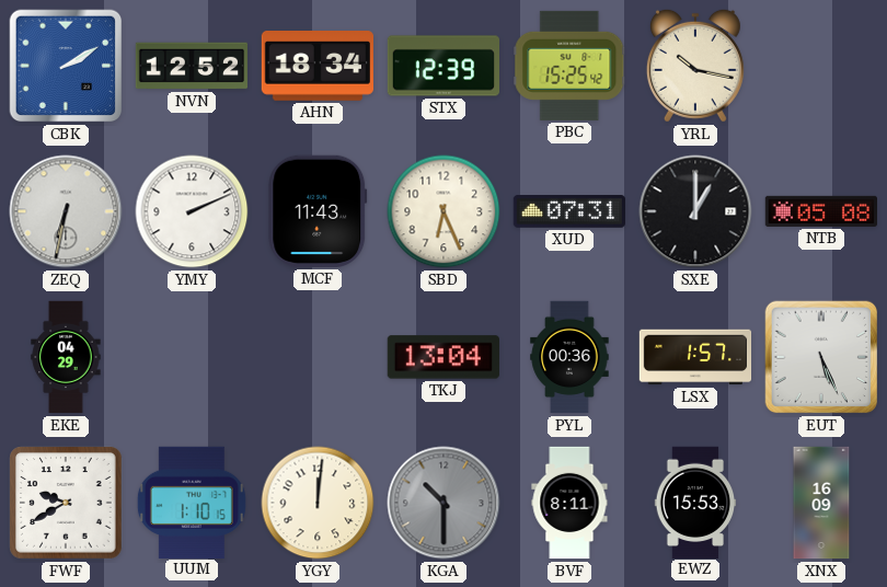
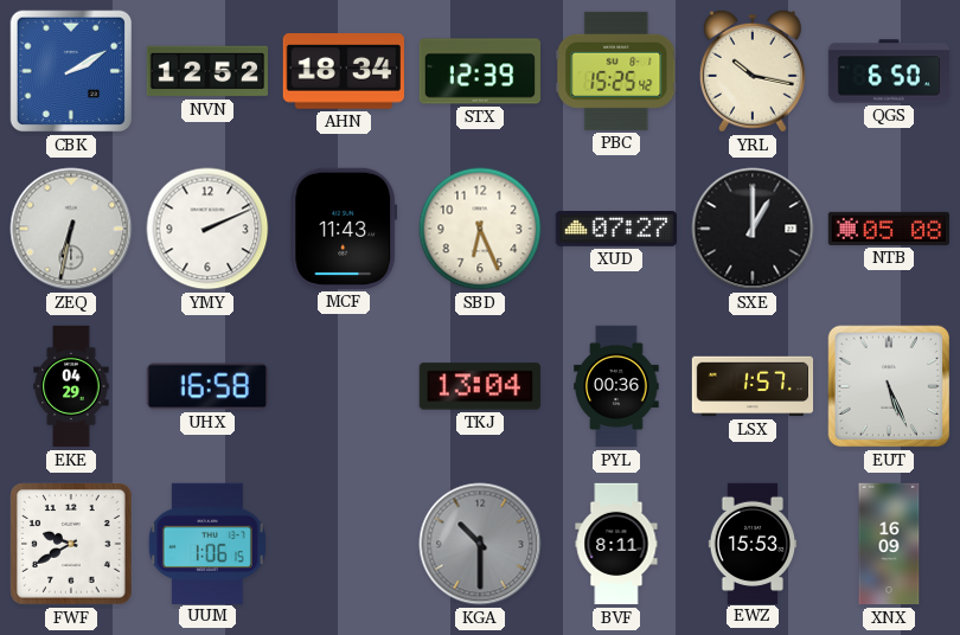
QGS: none -> 6:50
XUD: 07:31 -> 07:27
UHX: none -> 16:58
UUM: 1:10 -> 1:06
YGY: 12:01 -> none
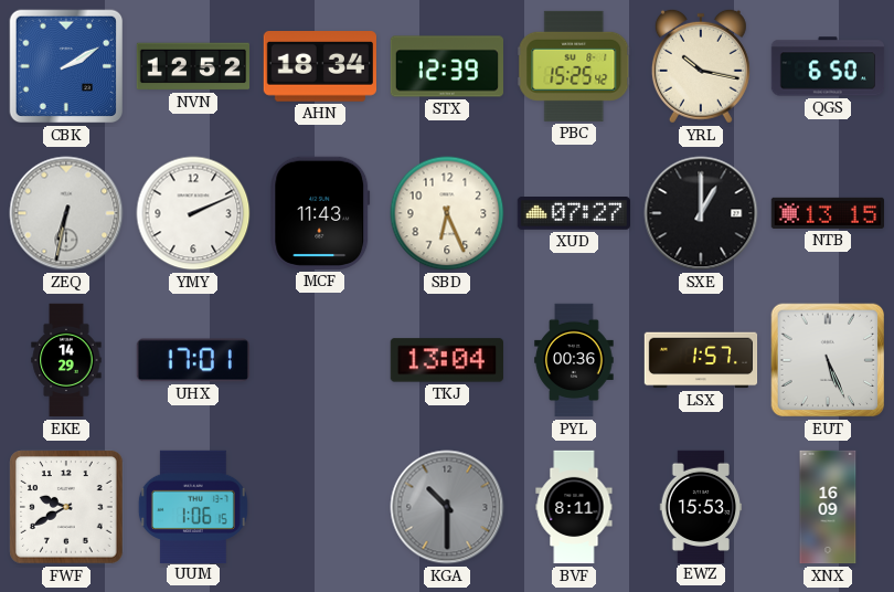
NTB: 05:08 -> 13:15
EKE: 04:29 -> 14:29
UHX: 16:58 -> 17:01
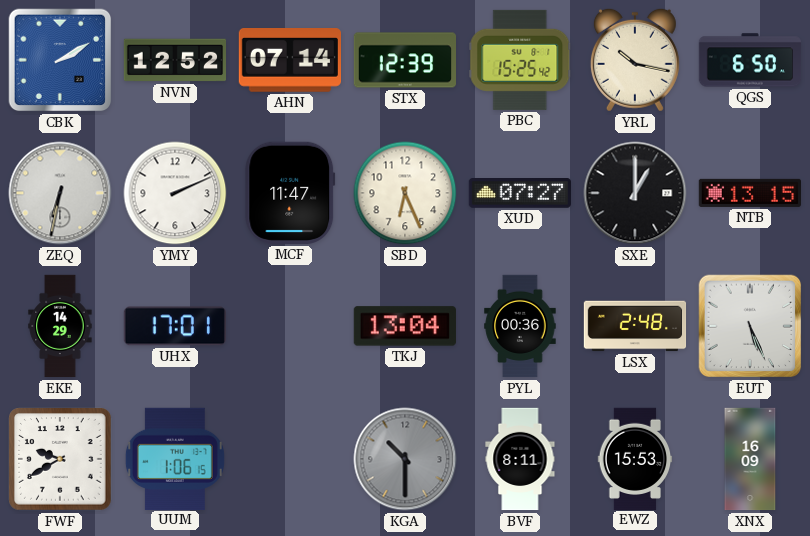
AHN: 18:34 -> 07:14
MCF: 11:43 -> 11:47
LSX: 1:57 -> 2:48
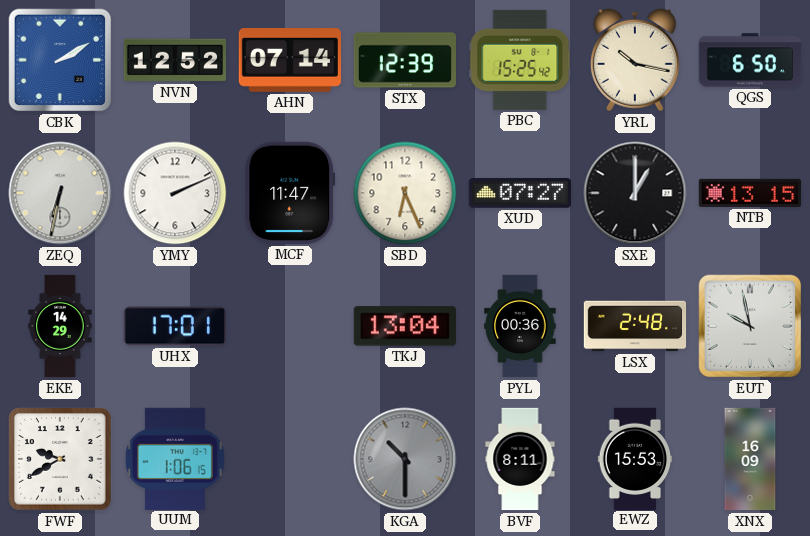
EUT: 5:26 -> 9:58
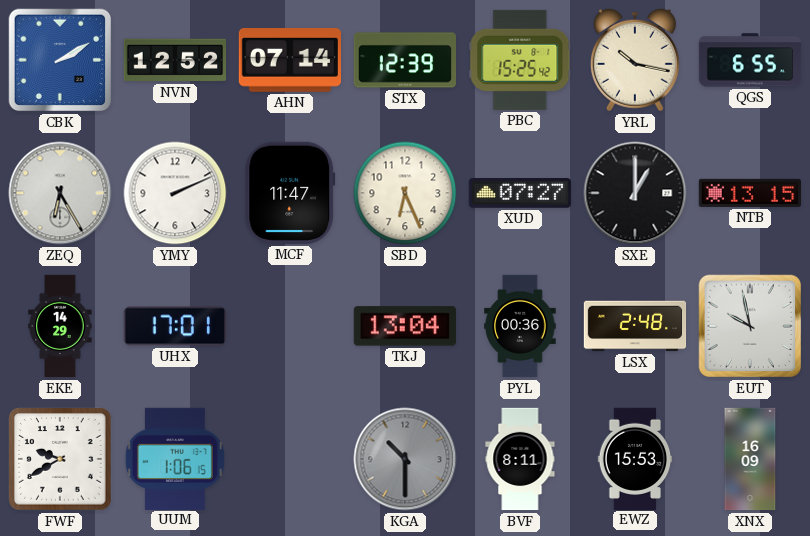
QGS: 6:50 -> 6:55
ZEQ: 6:32 -> 6:25
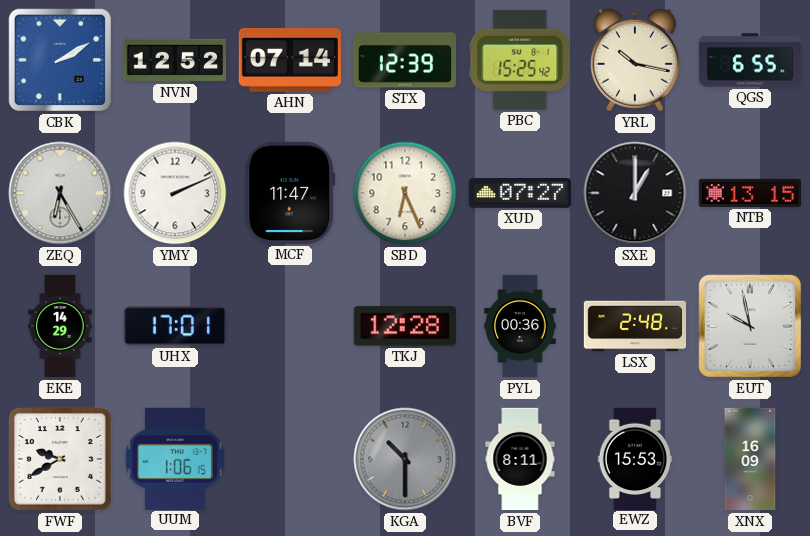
TKJ: 13:04 -> 12:28
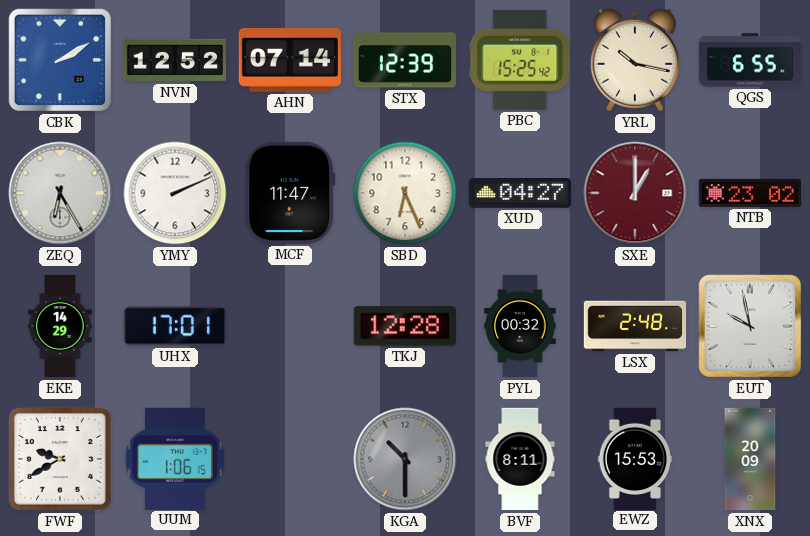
XUD: 07:27 -> 04:27
SXE dial: black -> burgundy
NTB: 13:15 -> 23:02
PYL: 00:36 -> 00:32
XNX: 16:09 -> 20:09
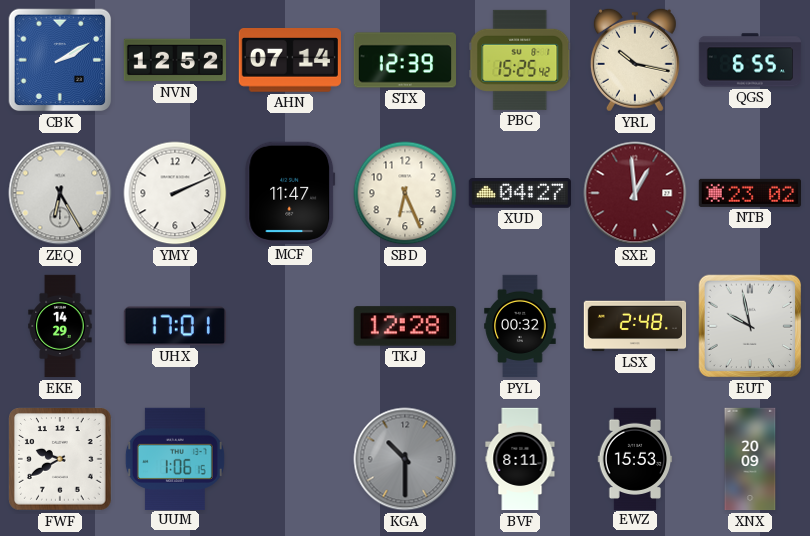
SXE: 1:00 -> 12:59
